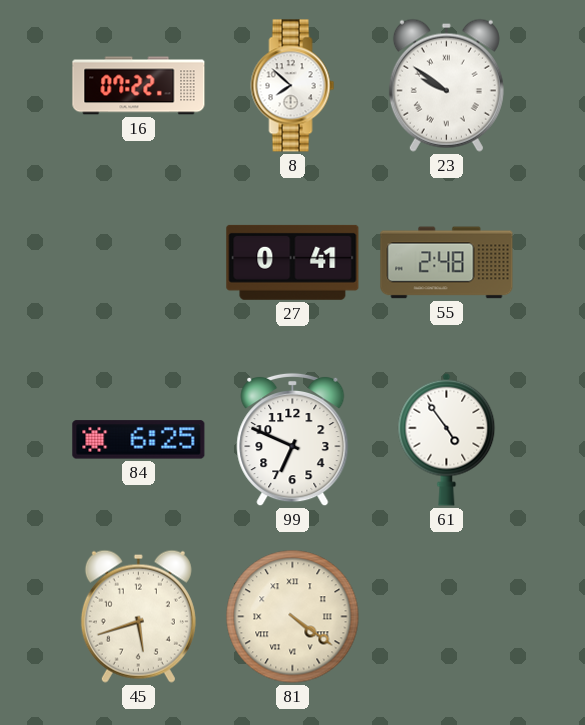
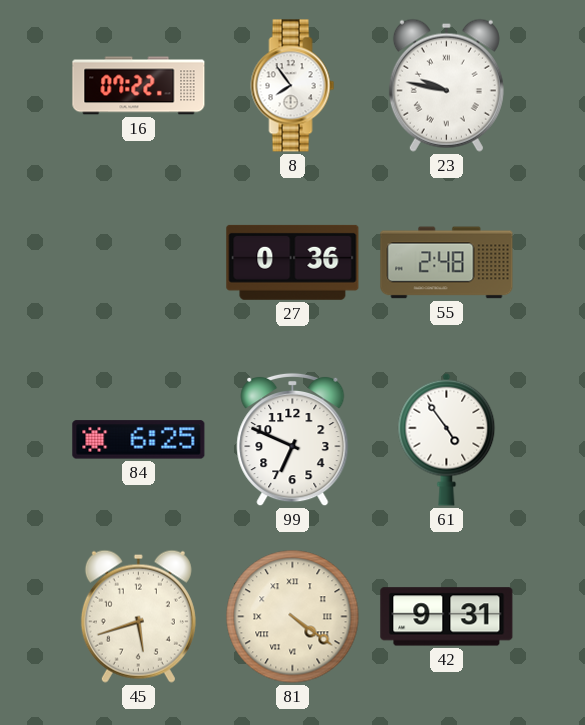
8: 7:52 -> 7:54
23: 9:51 -> 9:47
27: 0:41 -> 0:36
42: none -> 9:31
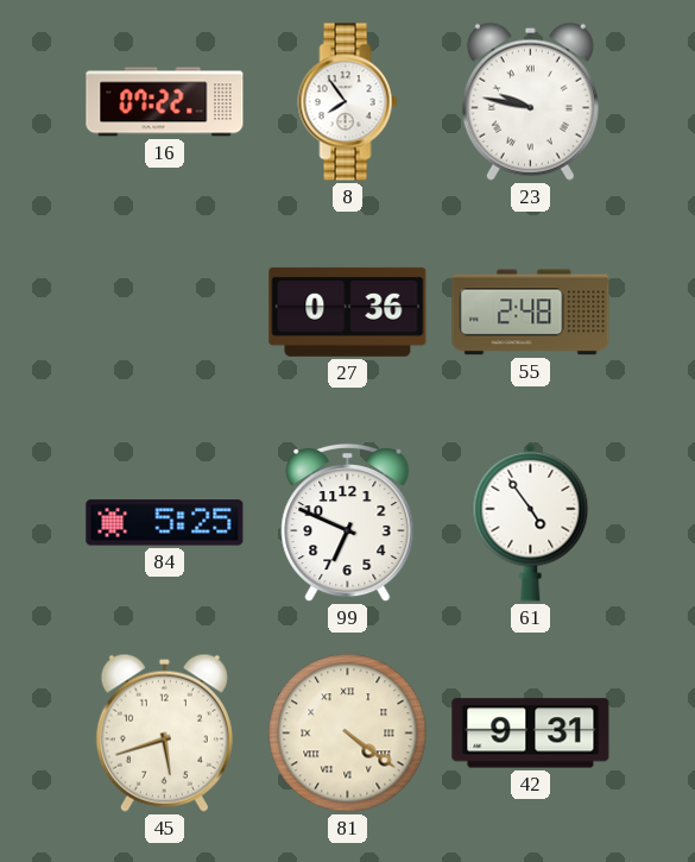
84: 6:25 -> 5:25
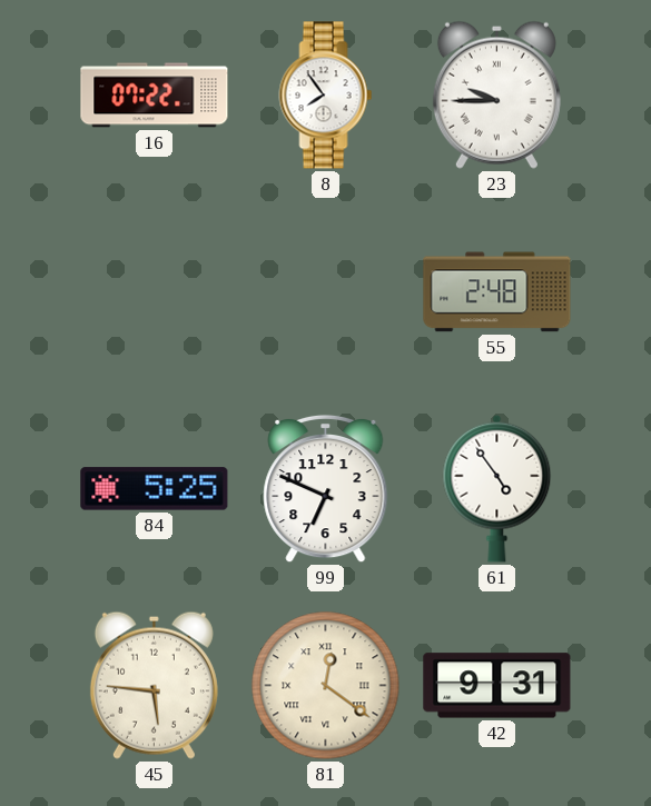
23: 9:47 -> 9:45
27: 0:36 -> none
45: 5:42 -> 5:46
81: 4:21 -> 12:21
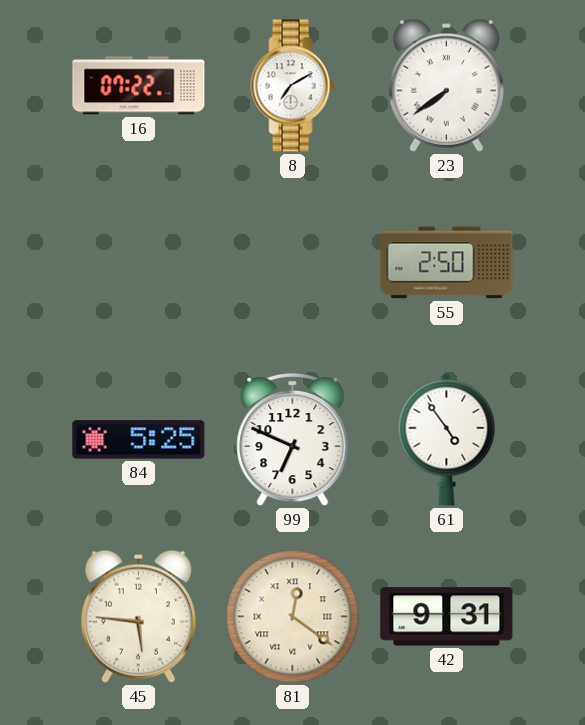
8: 7:54 -> 7:10
23: 9:45 -> 7:39
55: 2:48 -> 2:50
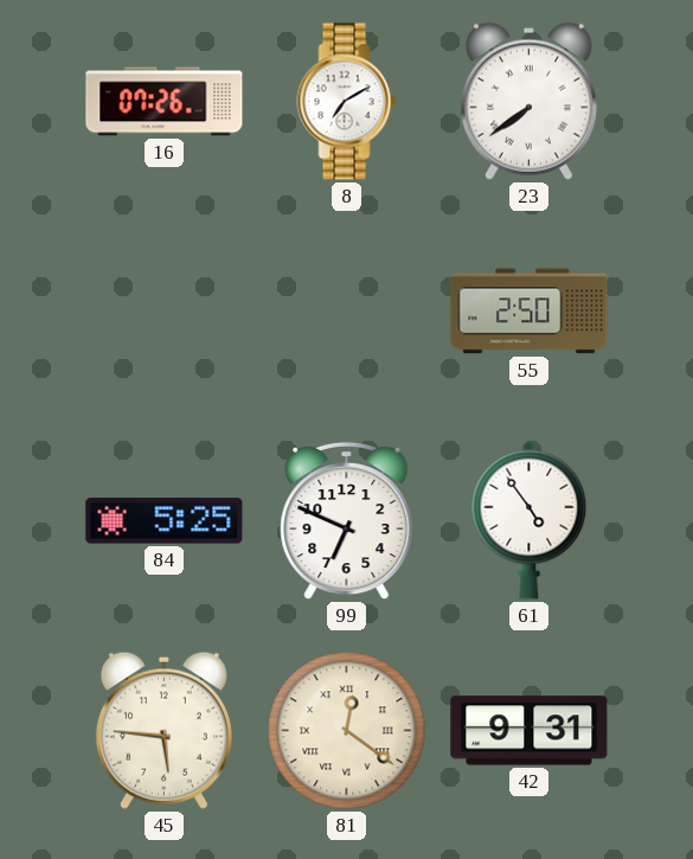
16: 07:22 -> 07:26
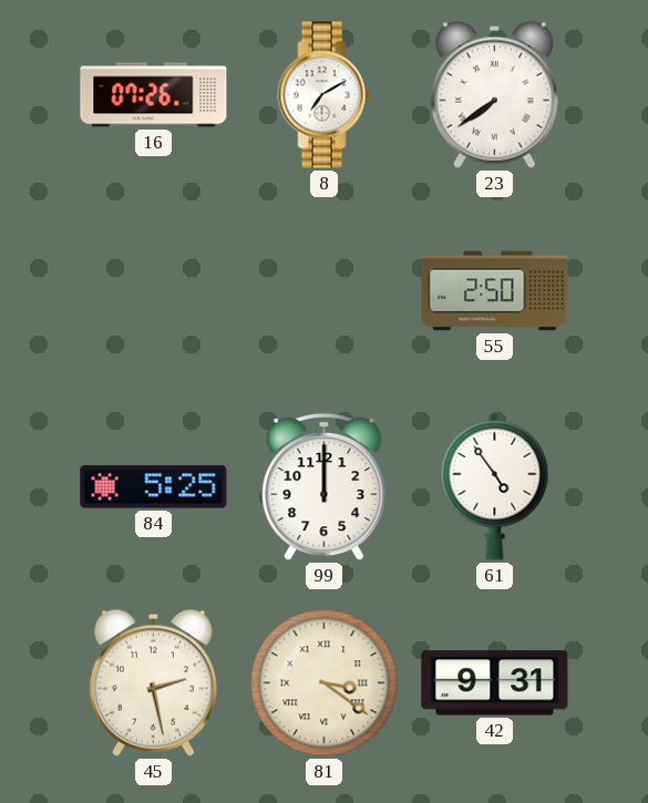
99: 6:49 -> 12:00
45: 5:46 -> 2:28
81: 12:21 -> 3:21
